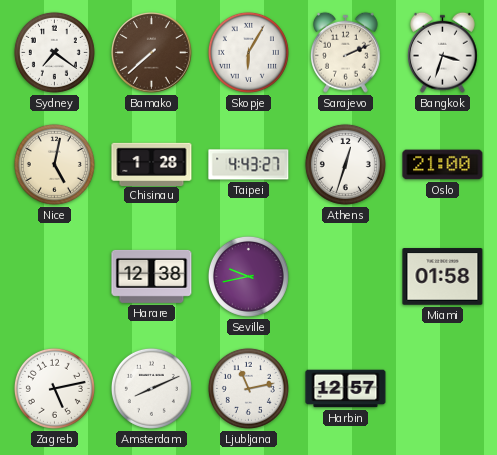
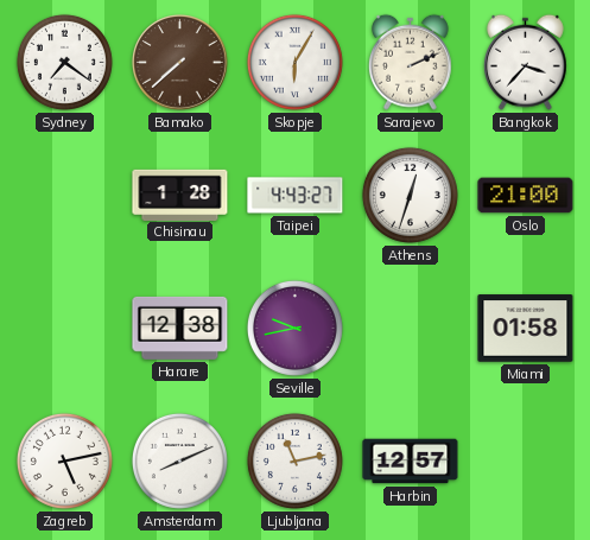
Bangkok: 3:33 -> 3:37
Nice: 5:02 -> none
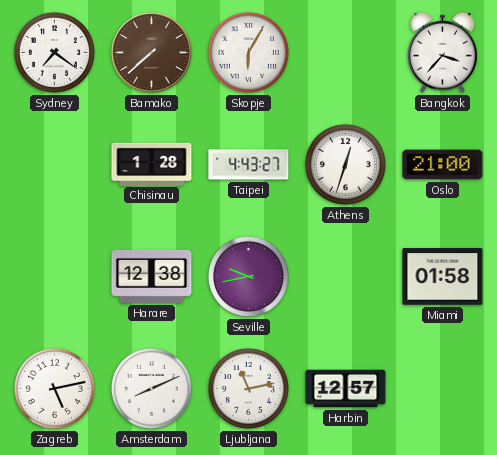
Sarajevo: 2:11 -> none
